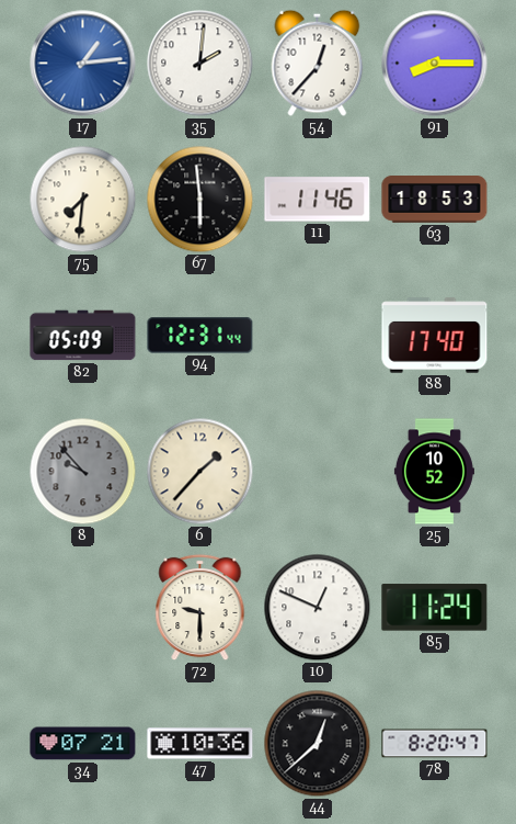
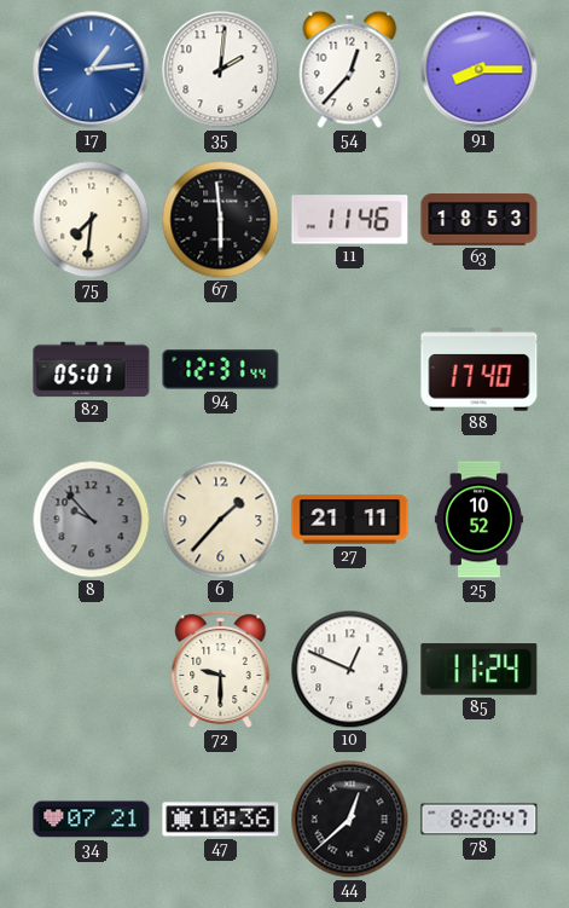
82: 05:09 -> 05:07
27: none -> 21:11
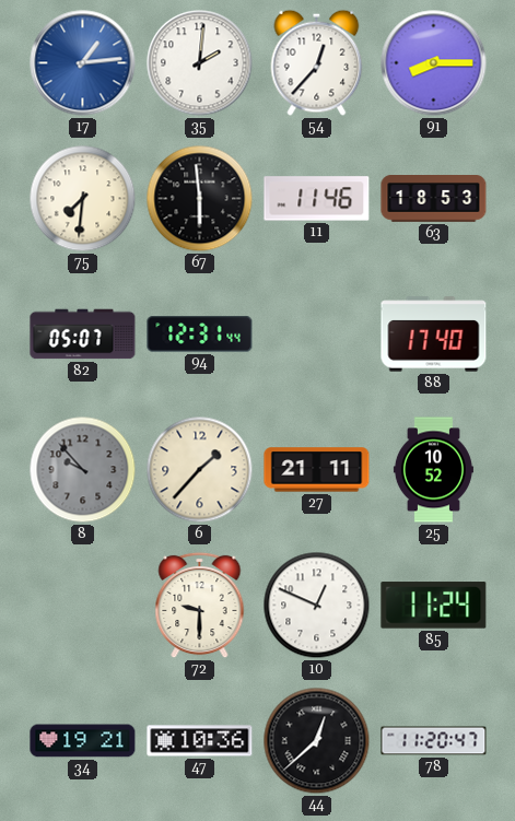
34: 07:21 -> 19:21
78: 8:20 -> 11:20
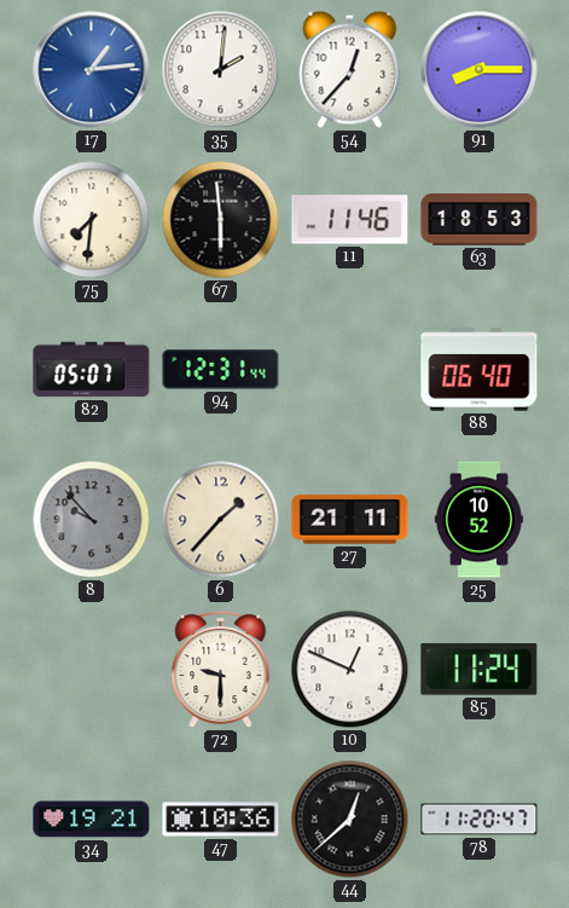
88: 17:40 -> 06:40
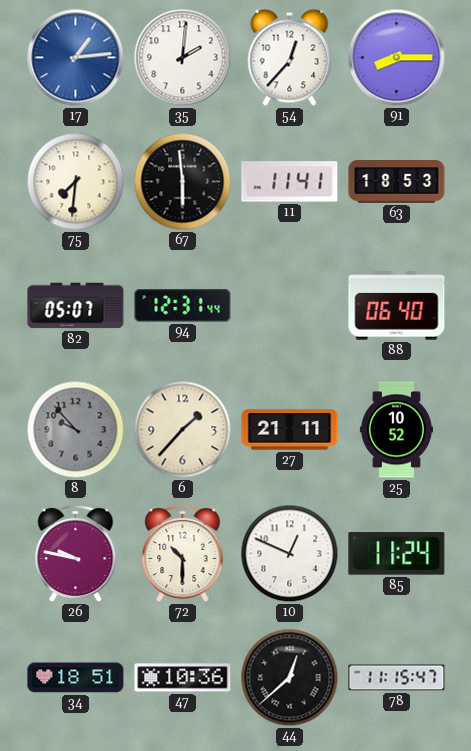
11: 11:46 -> 11:41
26: none -> 9:47
72: 9:30 -> 10:30
34: 19:21 -> 18:51
78: 11:20 -> 11:15
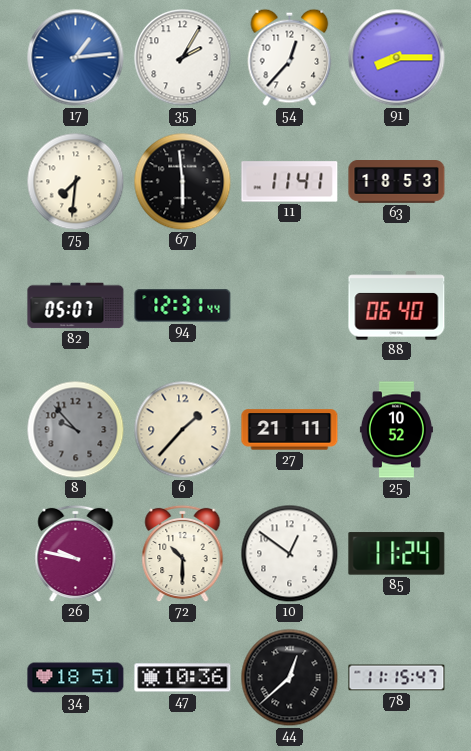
35: 2:01 -> 2:05
10: 12:49 -> 12:51
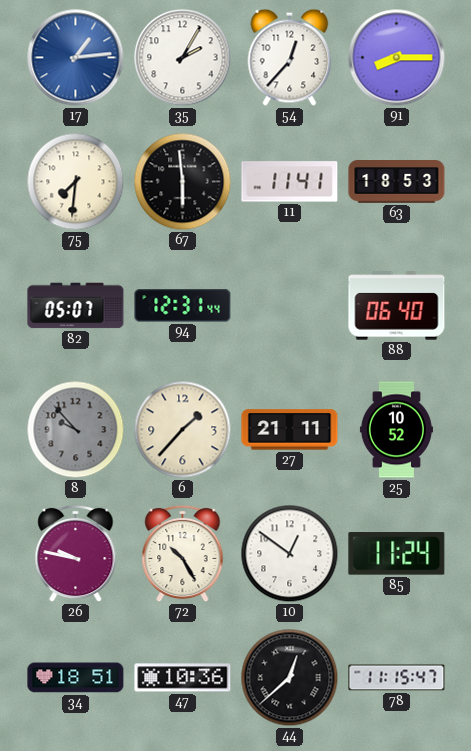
72: 10:30 -> 10:25
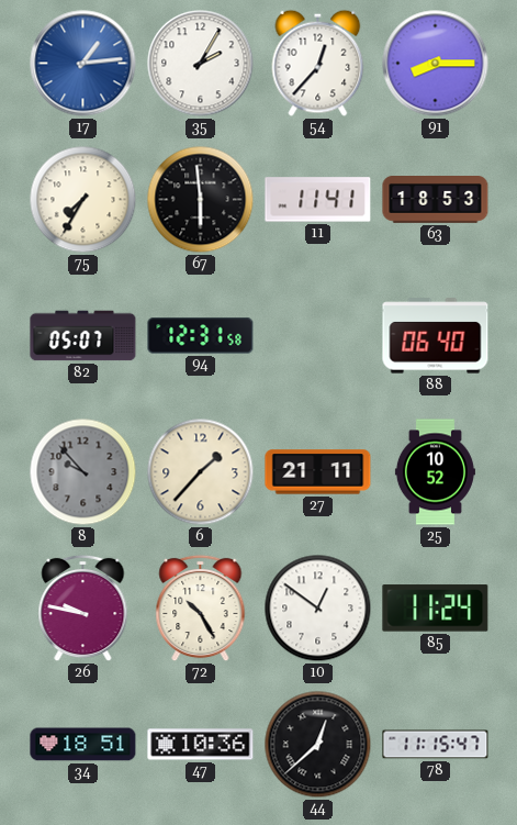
75: 7:31 -> 7:35
94: 12:31:44 -> 12:31:58
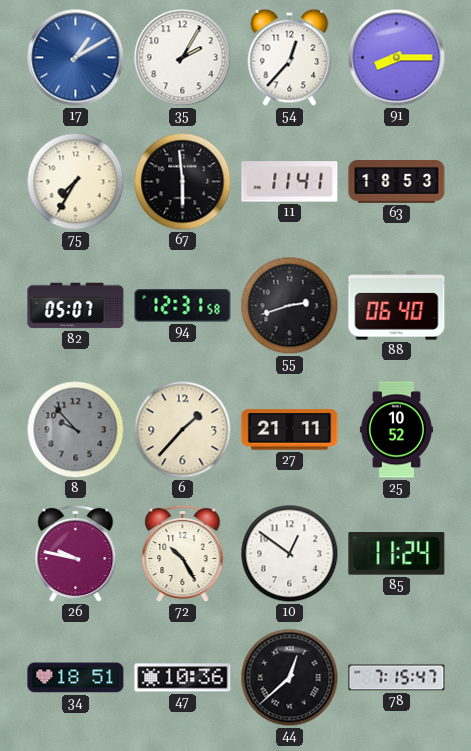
17: 1:14 -> 1:10
55: none -> 2:42
78: 11:15 -> 7:15
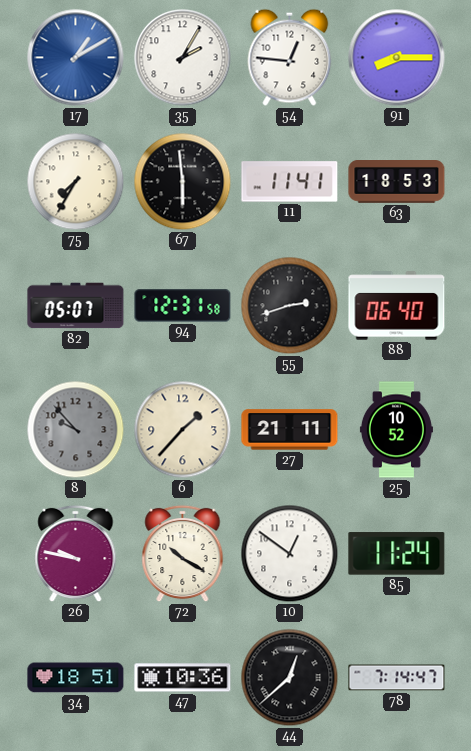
54: 12:37 -> 12:46
72: 10:25 -> 10:20
78: 7:15 -> 7:14
